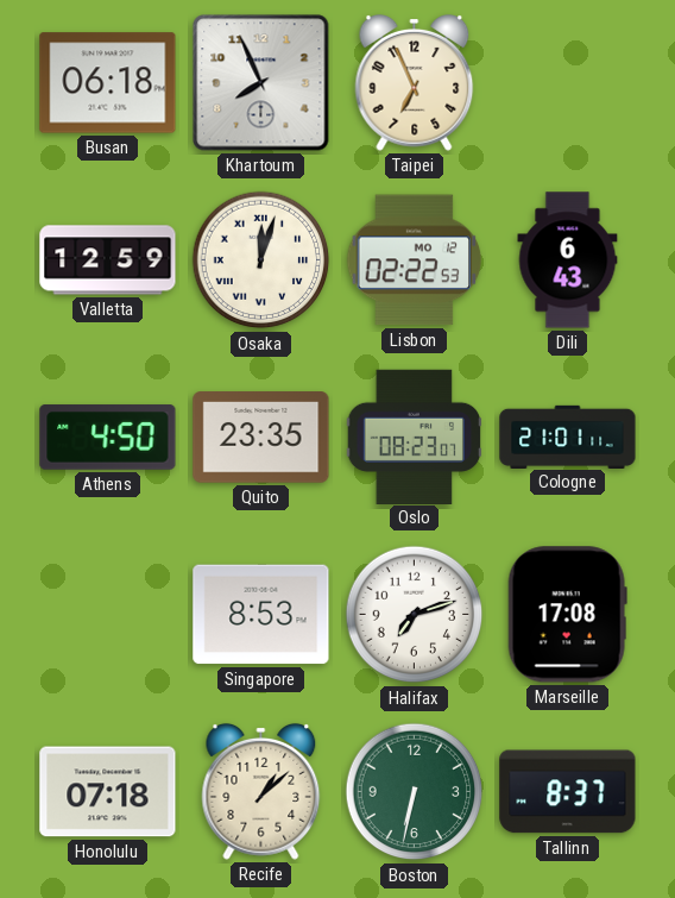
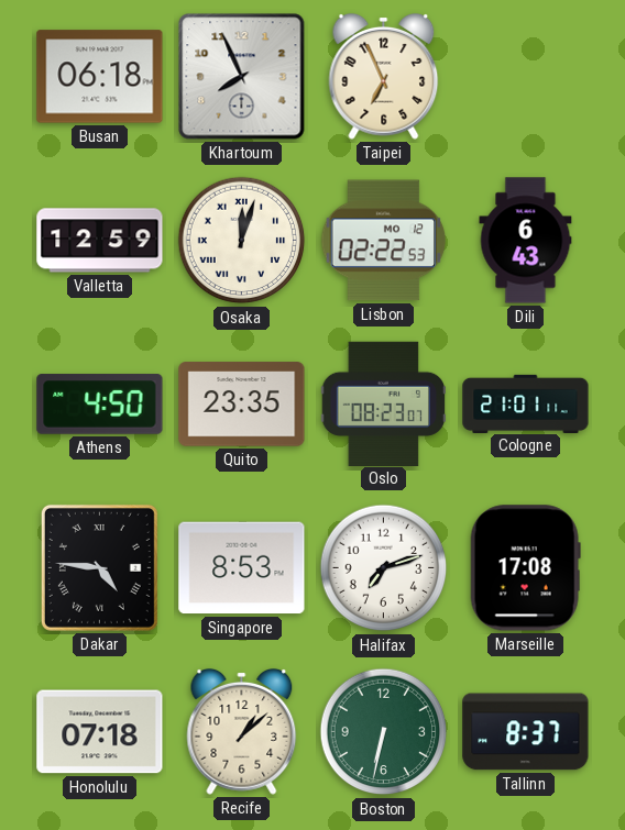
Dakar: none -> 4:46
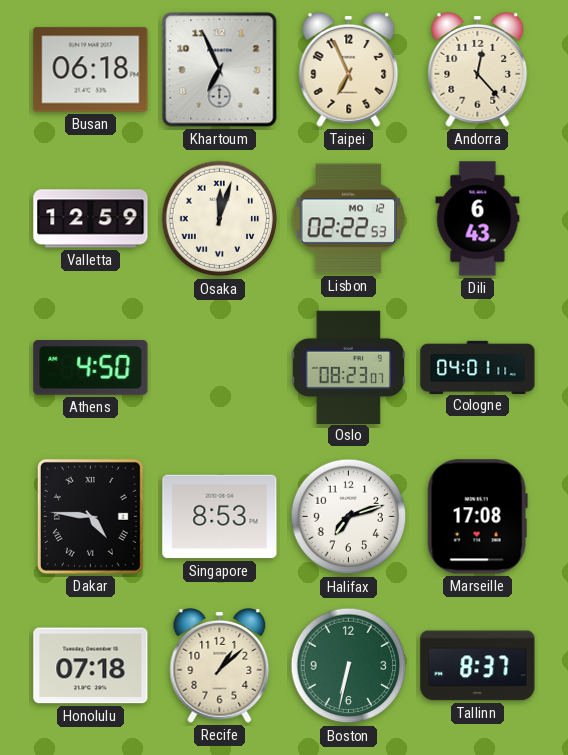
Khartoum: 7:56 -> 6:56
Andorra: none -> 12:23
Quito: 23:35 -> none
Cologne: 21:01 -> 04:01
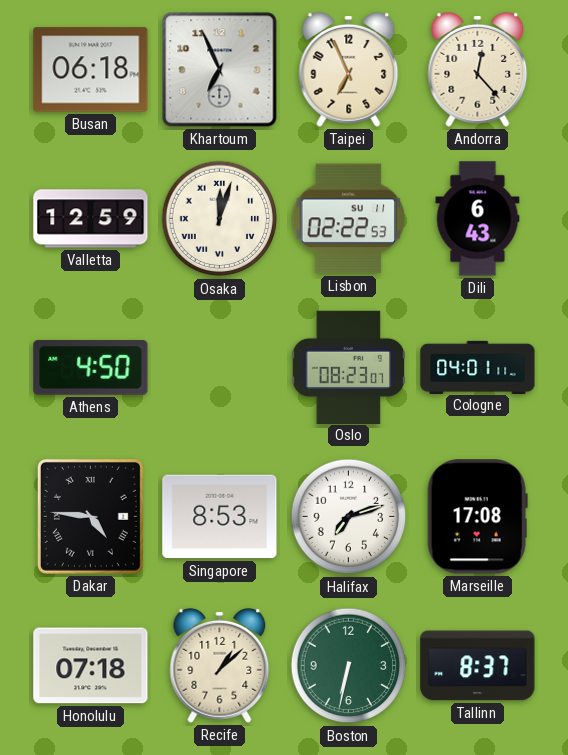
Lisbon date: MO 12 -> SU 11
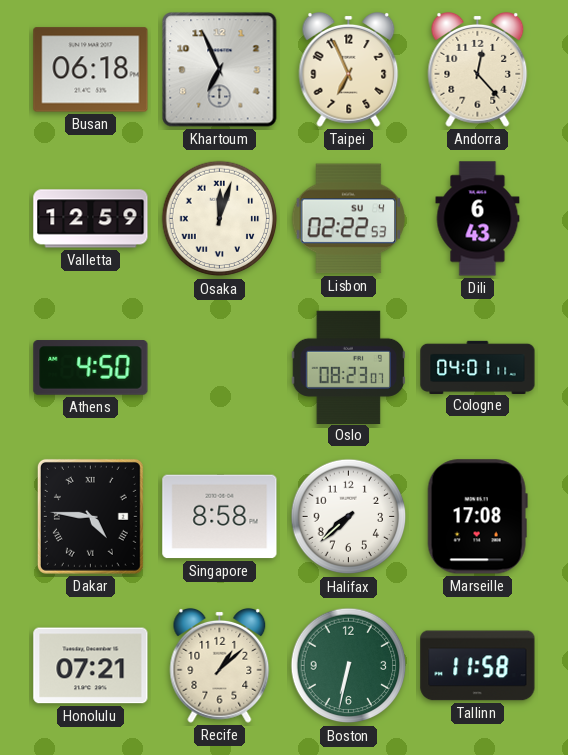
Lisbon date: SU 11 -> SU 4
Singapore: 8:53 -> 8:58
Halifax: 7:12 -> 7:38
Honolulu: 07:18 -> 07:21
Tallinn: 8:37 -> 11:58
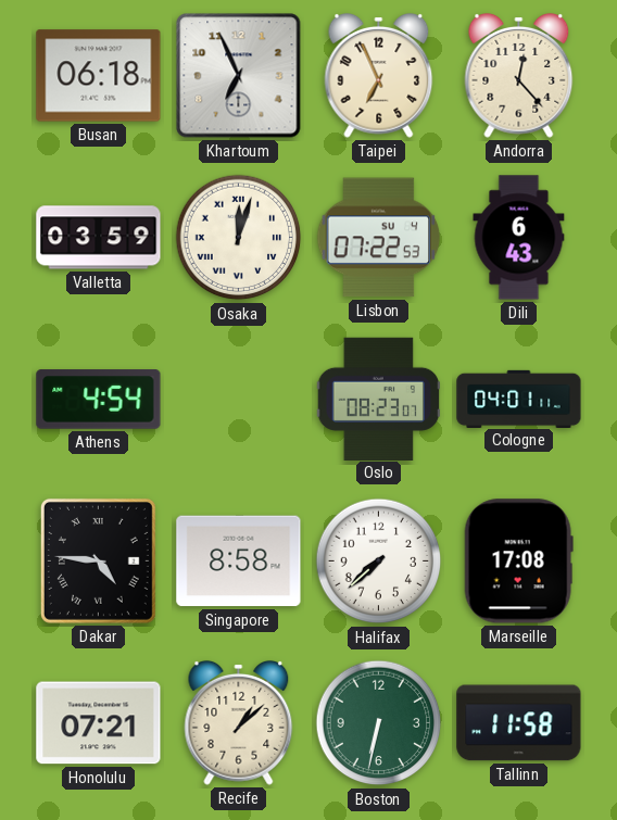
Valletta: 12:59 -> 03:59
Lisbon: 02:22 -> 07:22
Athens: 4:50 -> 4:54
